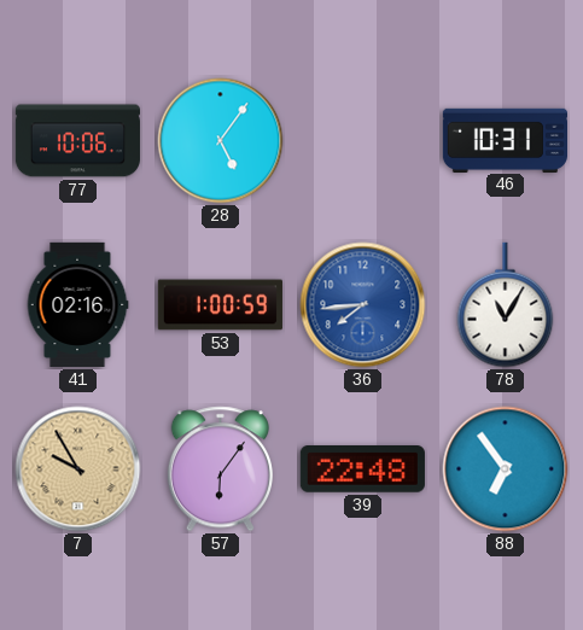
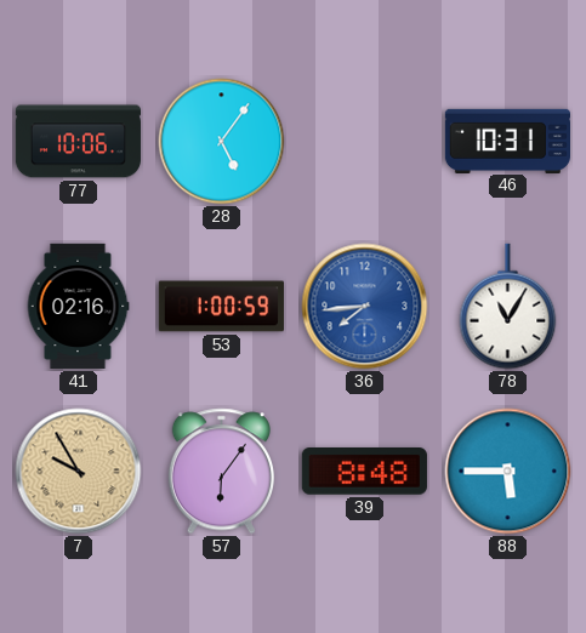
39: 22:48 -> 8:48
88: 6:54 -> 5:45
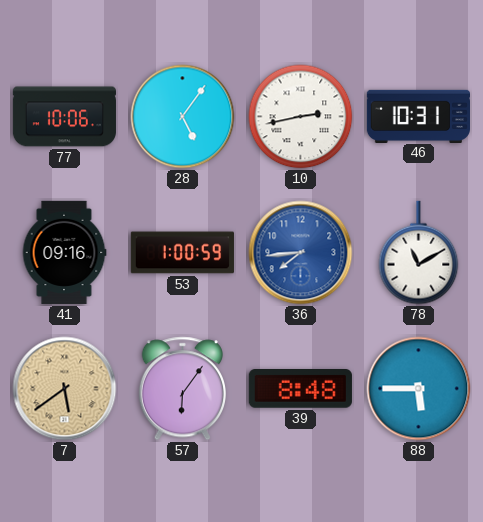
10: none -> 2:43
41: 02:16 -> 09:16
78: 11:05 -> 11:10
7: 9:55 -> 5:39
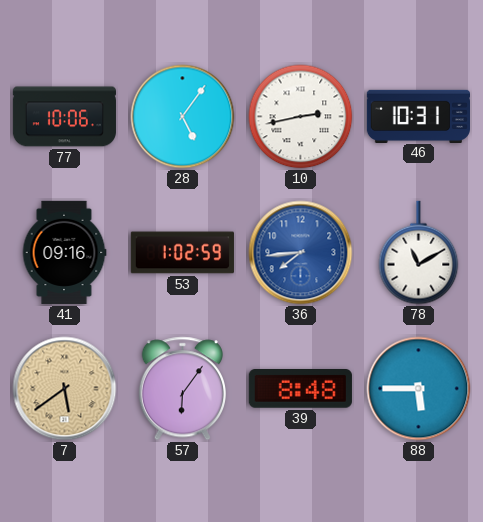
53: 1:00 -> 1:02
